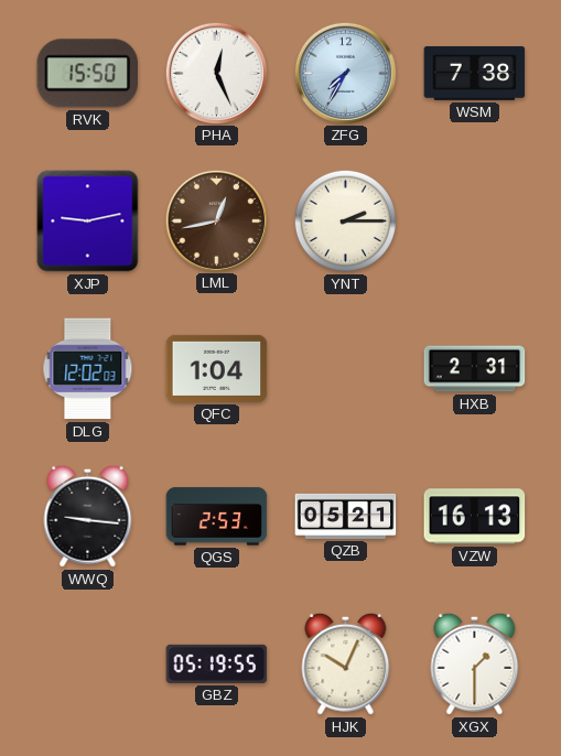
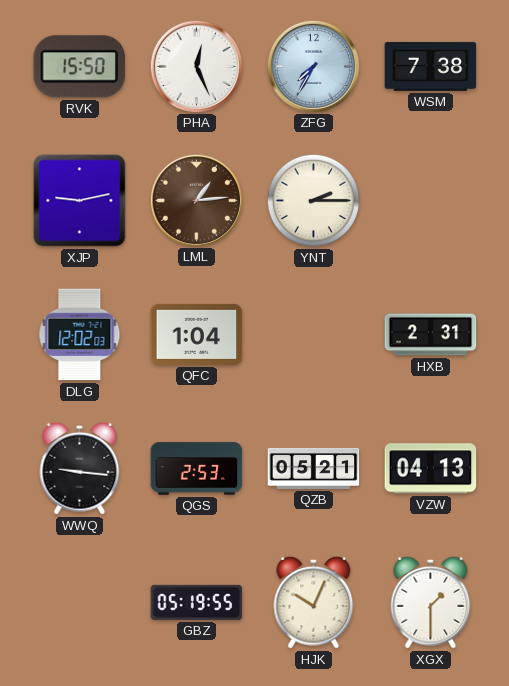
LML: 12:43 -> 1:14
VZW: 16:13 -> 04:13
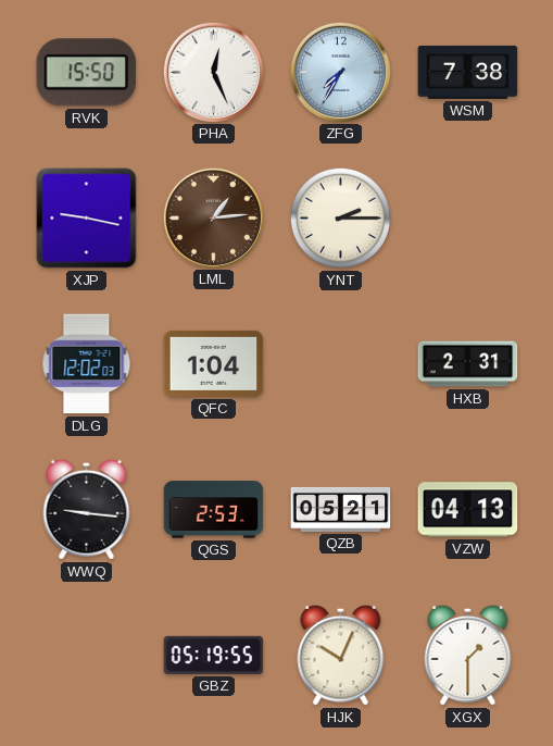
XJP: 9:13 -> 9:17
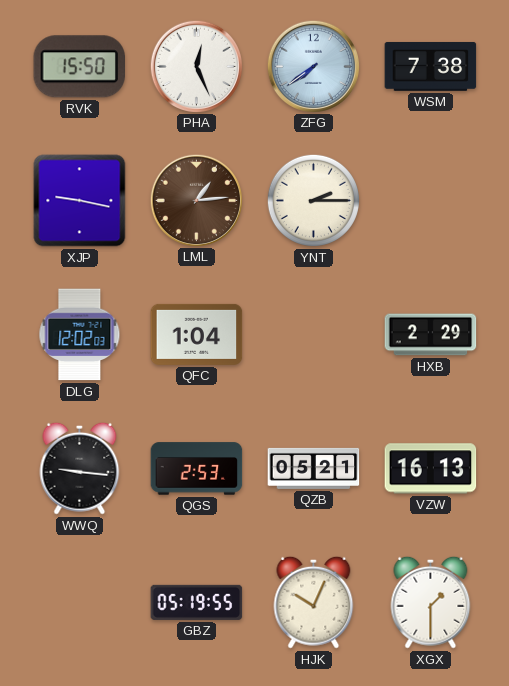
ZFG: 7:35 -> 7:39
HXB: 2:31 -> 2:29
VZW: 04:13 -> 16:13
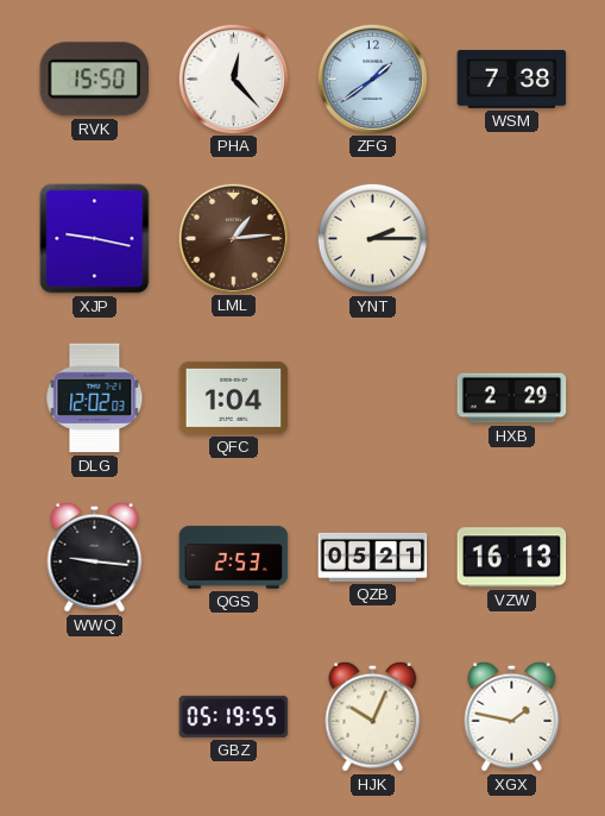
PHA: 12:26 -> 12:23
ZFG: 7:39 -> 1:39
XGX: 1:30 -> 1:47
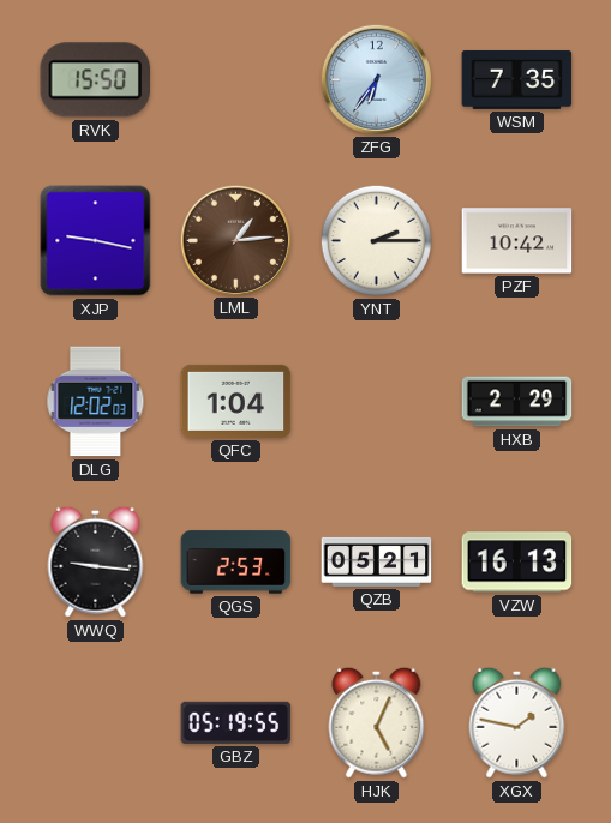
PHA: 12:23 -> none
ZFG: 1:39 -> 6:36
WSM: 7:38 -> 7:35
PZF: none -> 10:42
HJK: 10:04 -> 5:04
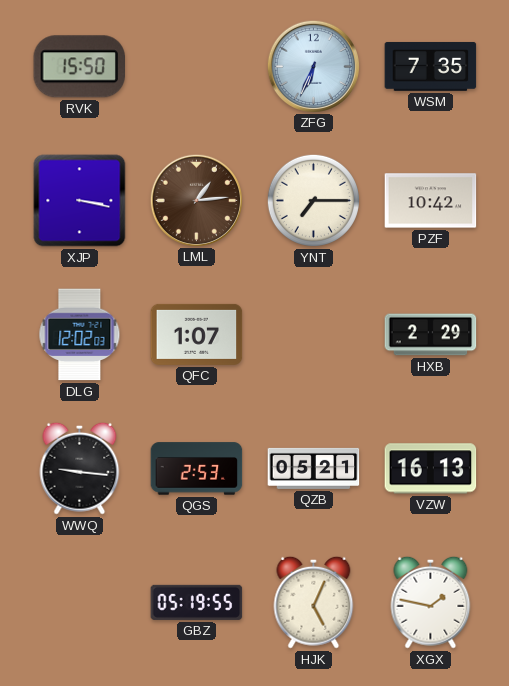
ZFG: 6:36 -> 6:34
XJP: 9:17 -> 3:17
YNT: 2:15 -> 7:15
QFC: 1:04 -> 1:07
